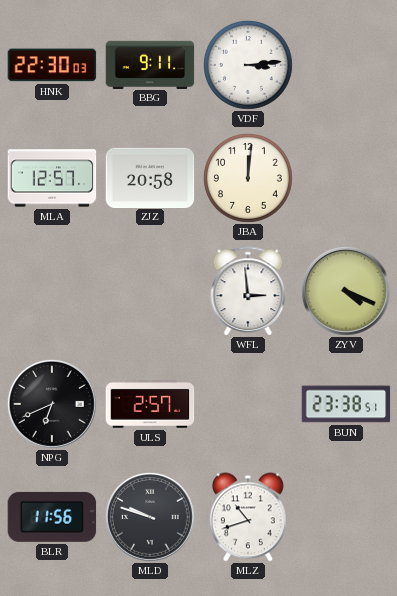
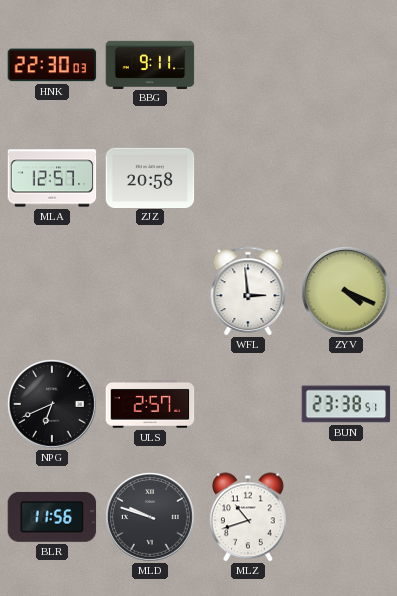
VDF: 3:14 -> none
JBA: 12:01 -> none
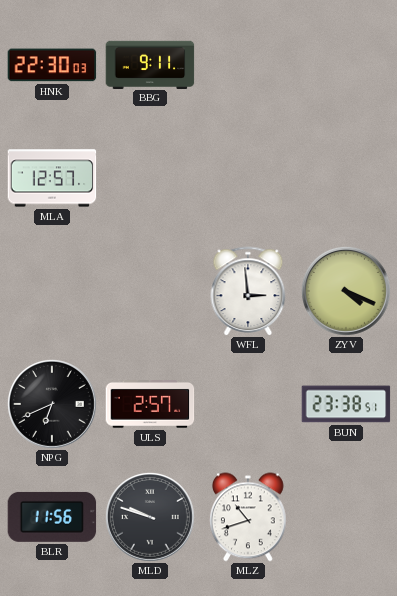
ZJZ: 20:58 -> none
